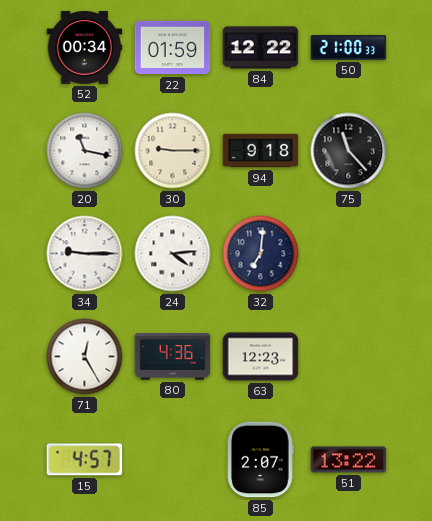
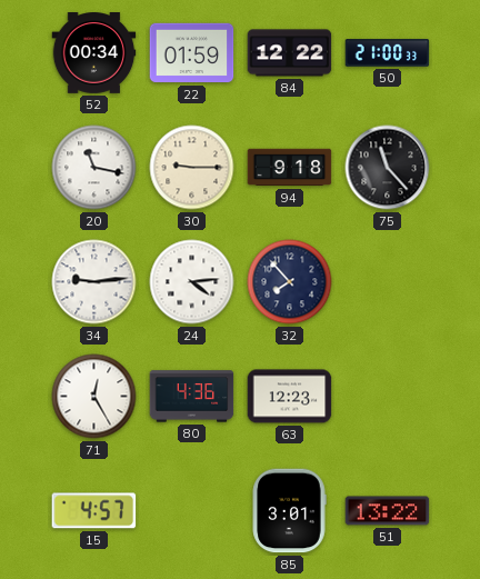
34: 9:15 -> 9:14
32: 7:01 -> 7:53
85: 2:07 -> 3:01
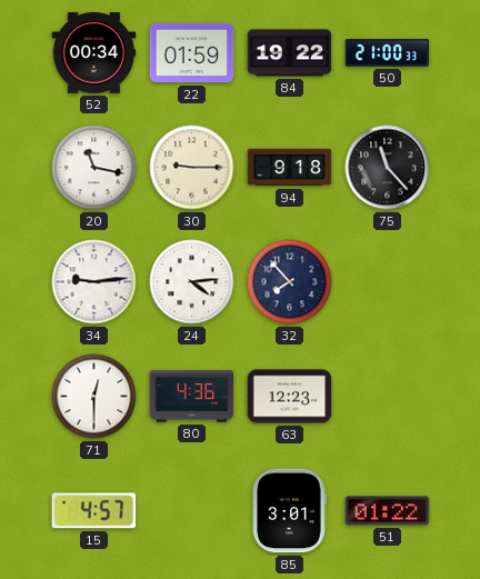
84: 12:22 -> 19:22
71: 12:25 -> 12:30
51: 13:22 -> 01:22
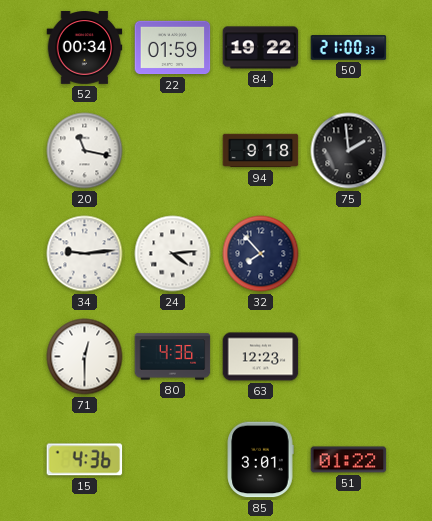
30: 9:15 -> none
75: 11:23 -> 1:59
15: 4:57 -> 4:36
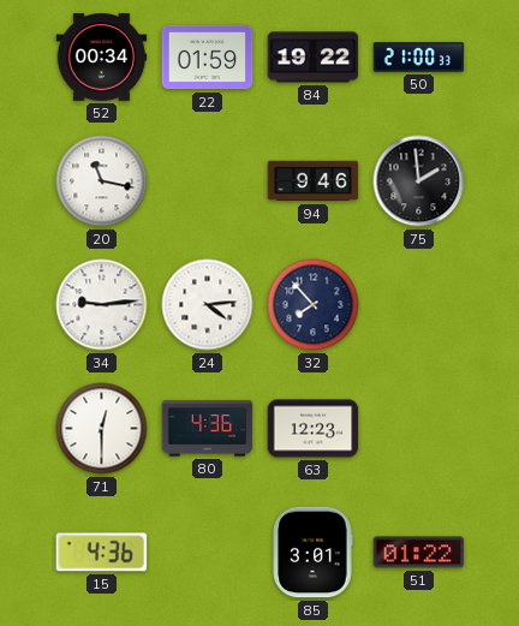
94: 9:18 -> 9:46
